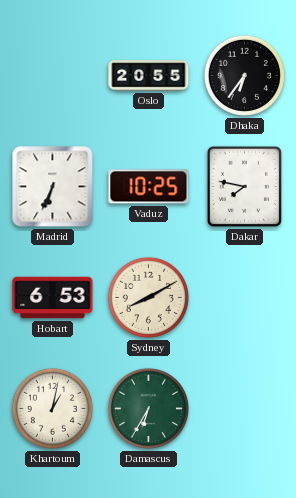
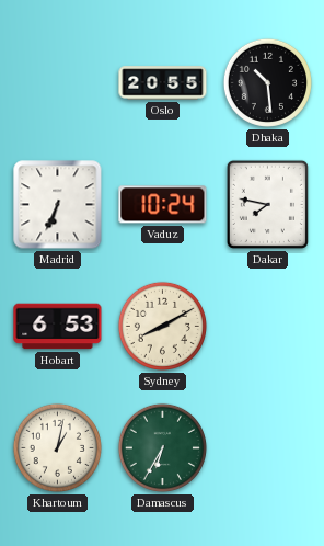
Dhaka: 6:36 -> 10:29
Vaduz: 10:25 -> 10:24
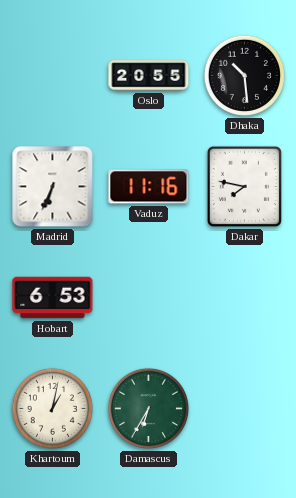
Vaduz: 10:24 -> 11:16
Sydney: 8:10 -> none
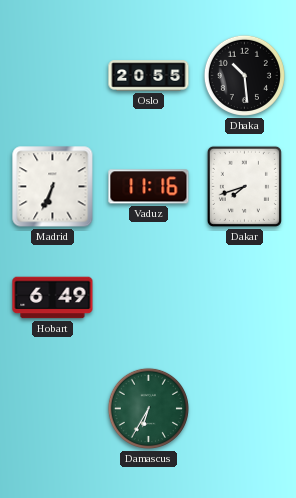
Dakar: 7:47 -> 7:42
Hobart: 6:53 -> 6:49
Khartoum: 1:02 -> none
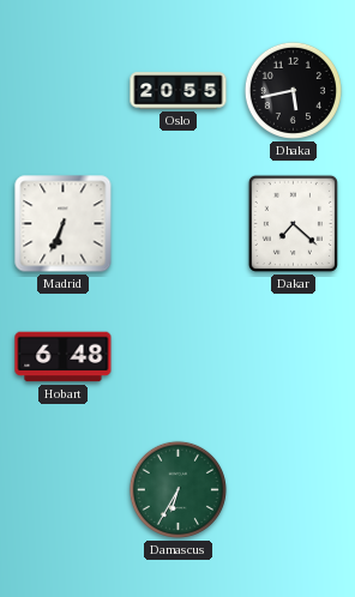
Dhaka: 10:29 -> 5:43
Vaduz: 11:16 -> none
Dakar: 7:42 -> 7:22
Hobart: 6:49 -> 6:48
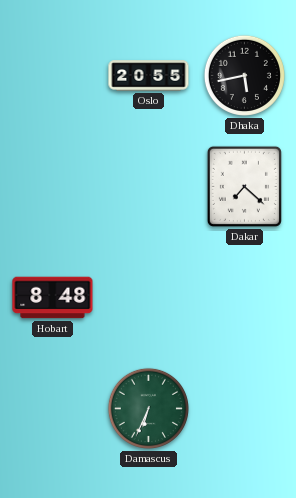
Madrid: 6:34 -> none
Hobart: 6:48 -> 8:48
Damascus: 6:35 -> 6:34
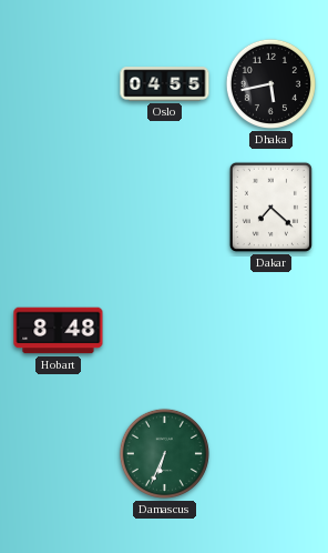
Oslo: 20:55 -> 04:55
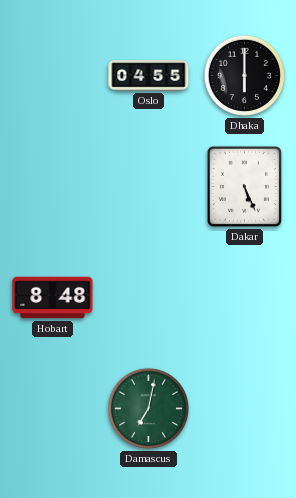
Dhaka: 5:43 -> 6:00
Dakar: 7:22 -> 5:26
Damascus: 6:34 -> 7:02
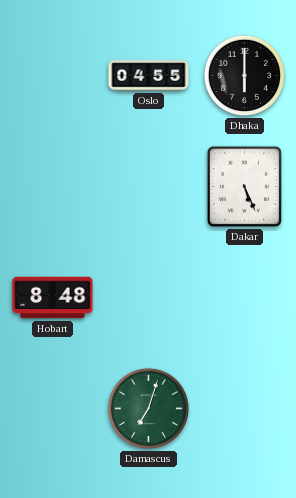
Damascus: 7:02 -> 7:03
